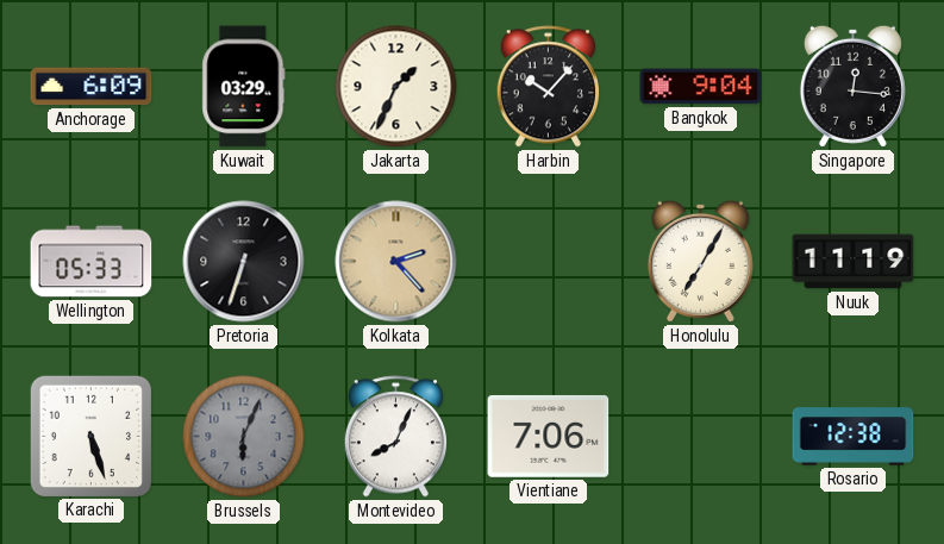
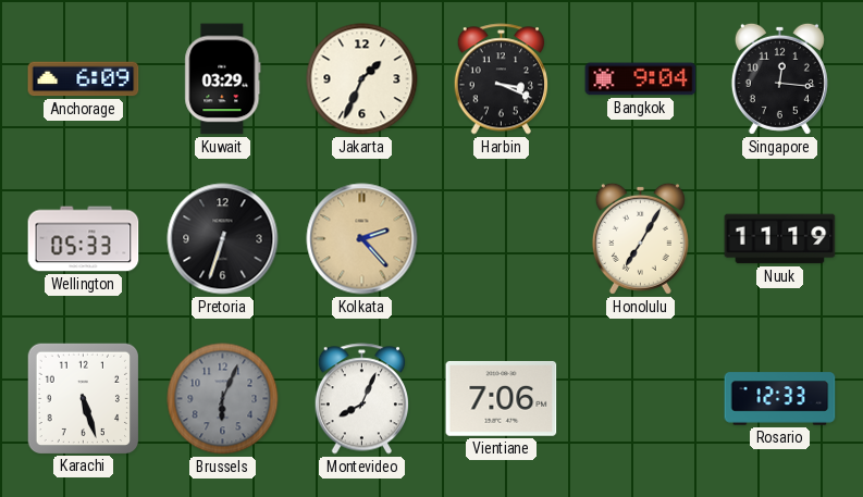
Harbin: 10:07 -> 3:19
Rosario: 12:38 -> 12:33
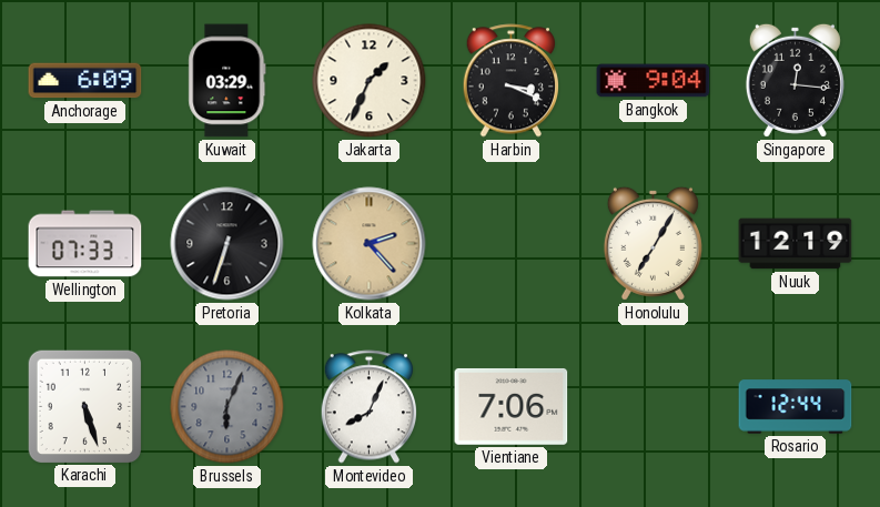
Wellington: 05:33 -> 07:33
Nuuk: 11:19 -> 12:19
Rosario: 12:33 -> 12:44
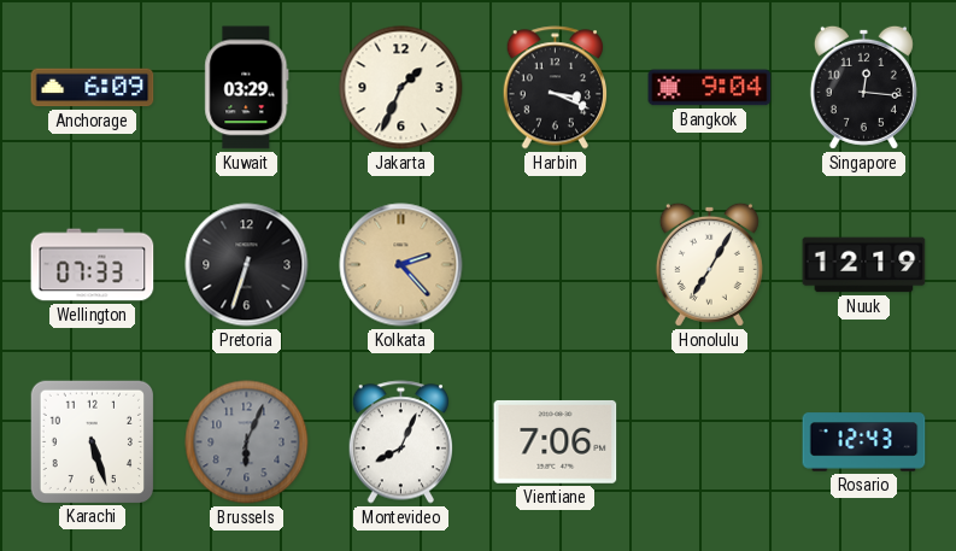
Rosario: 12:44 -> 12:43
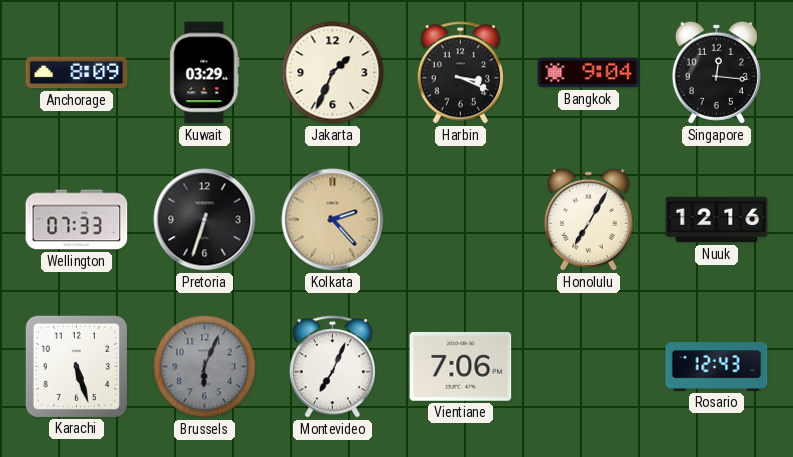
Anchorage: 6:09 -> 8:09
Nuuk: 12:19 -> 12:16
Montevideo: 8:04 -> 7:04
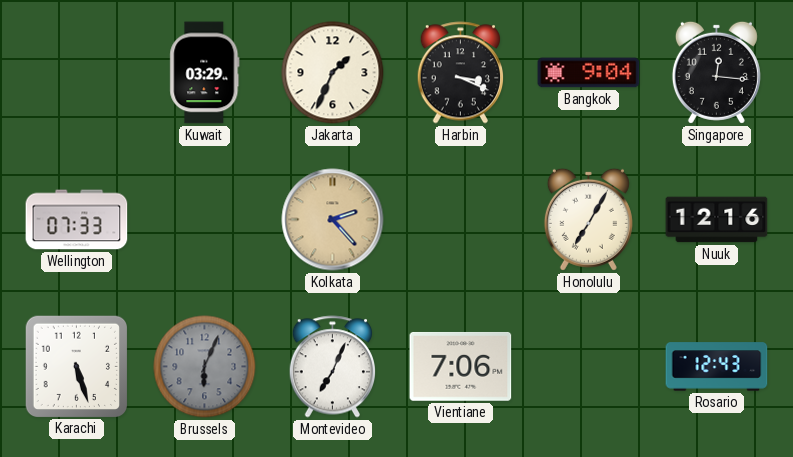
Anchorage: 8:09 -> none
Pretoria: 6:33 -> none
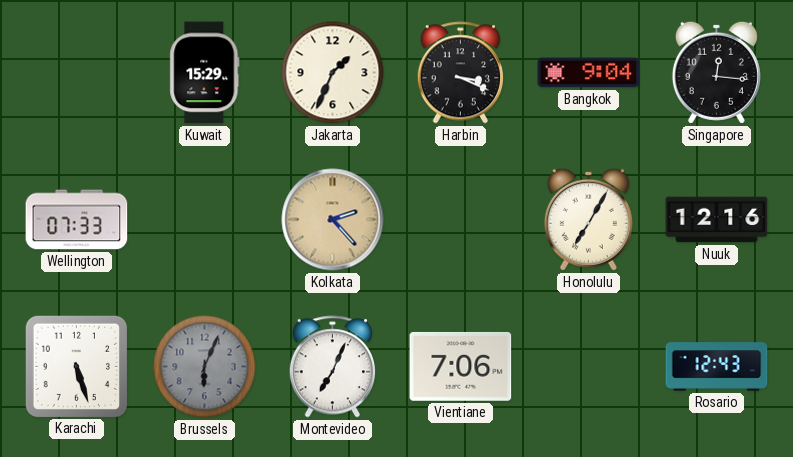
Kuwait: 03:29 -> 15:29
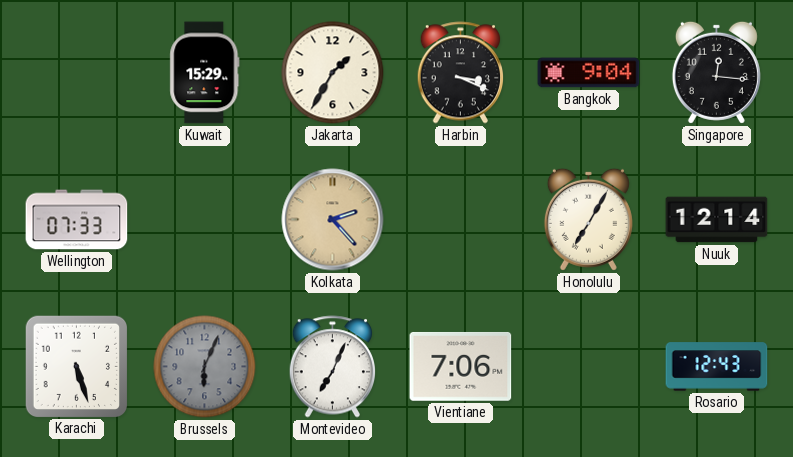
Jakarta: 1:34 -> 1:35
Nuuk: 12:16 -> 12:14
